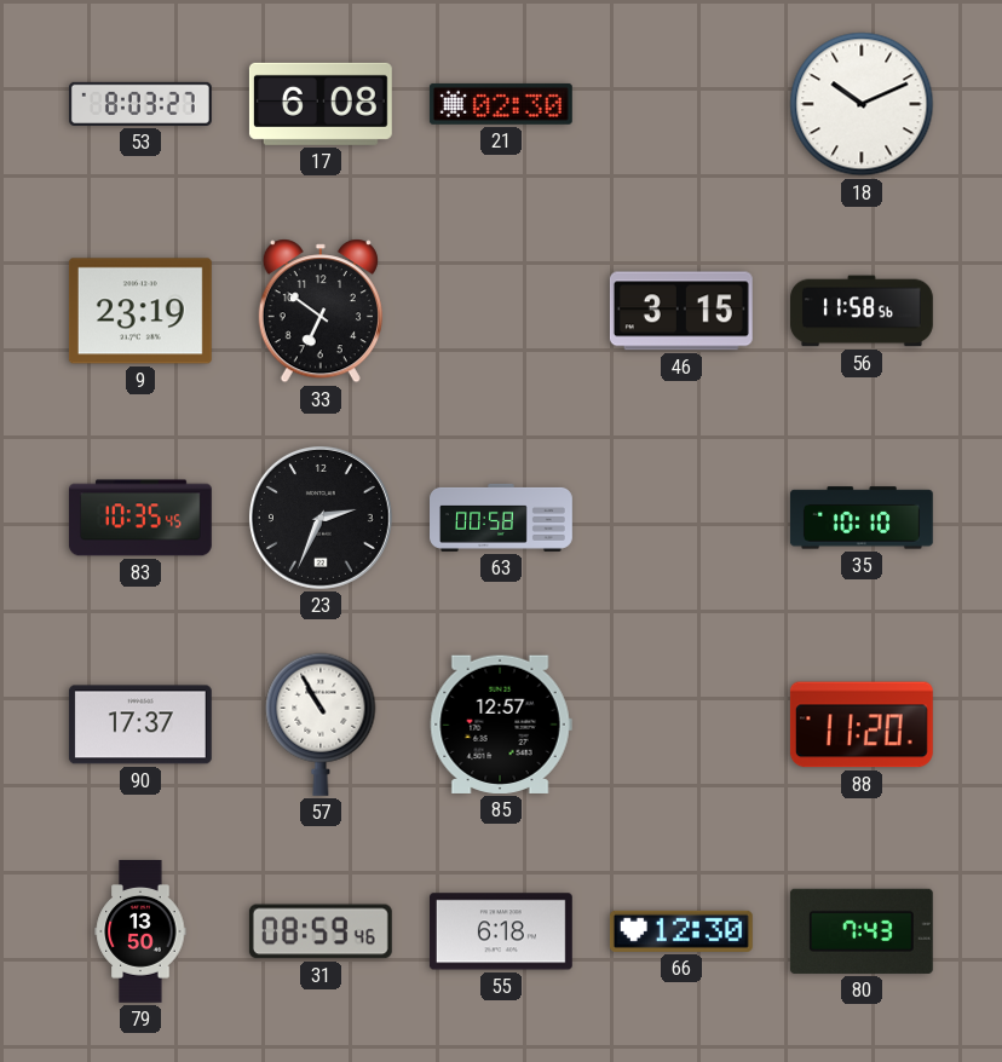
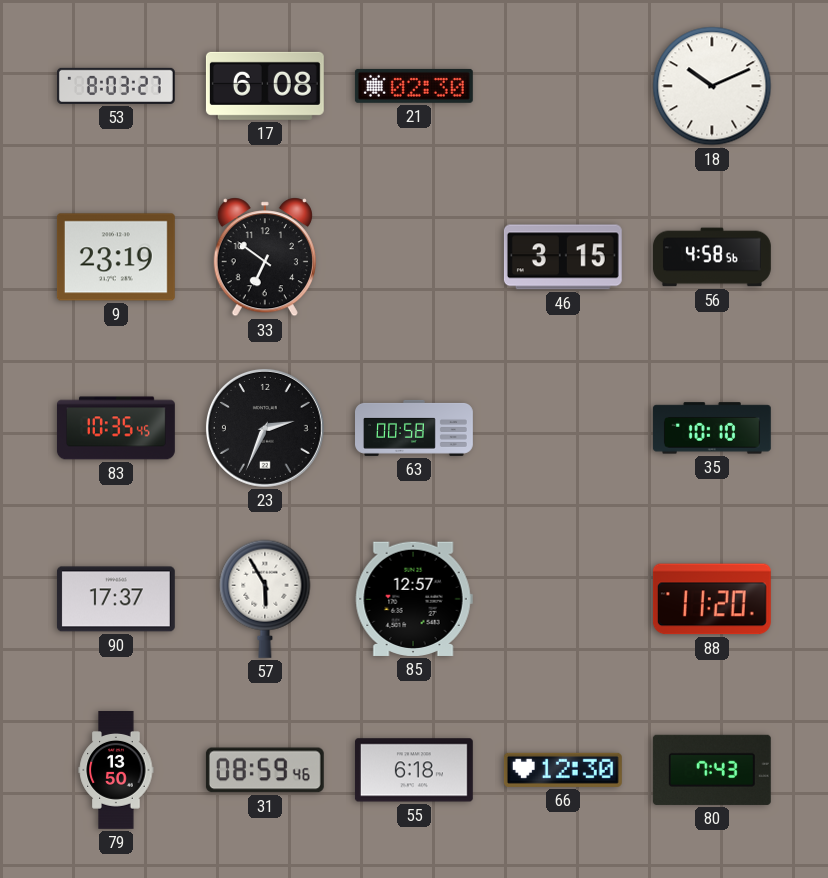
56: 11:58 -> 4:58
57: 10:55 -> 5:55
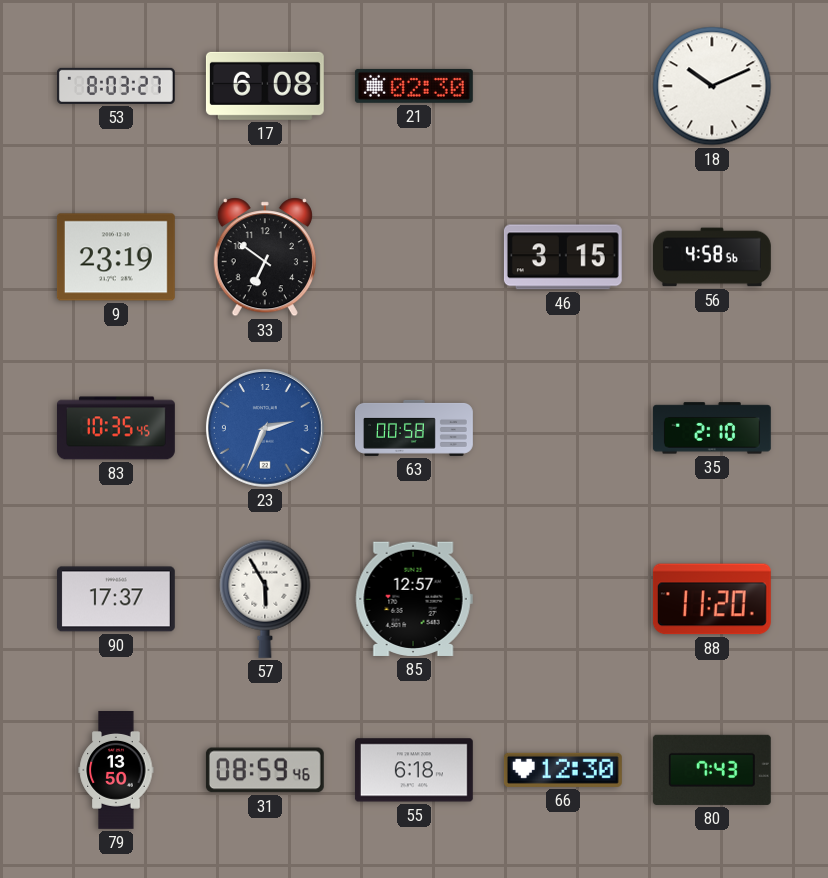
23 dial: black -> blue
35: 10:10 -> 2:10
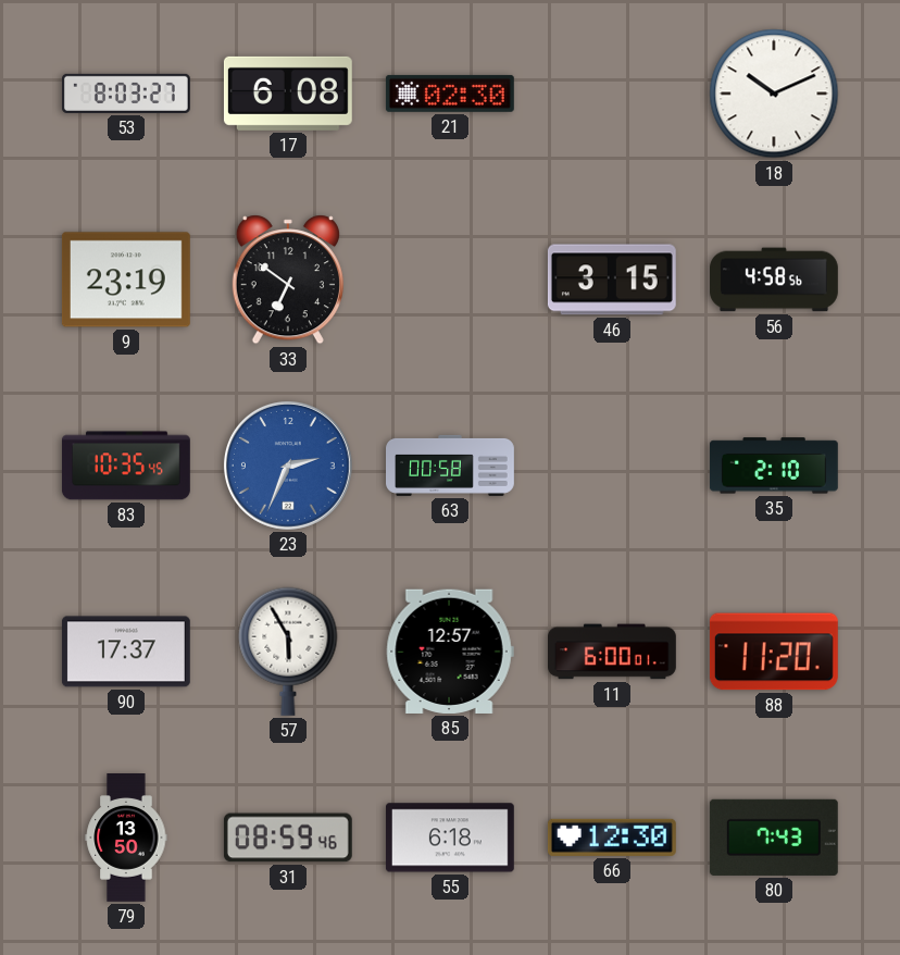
11: none -> 6:00
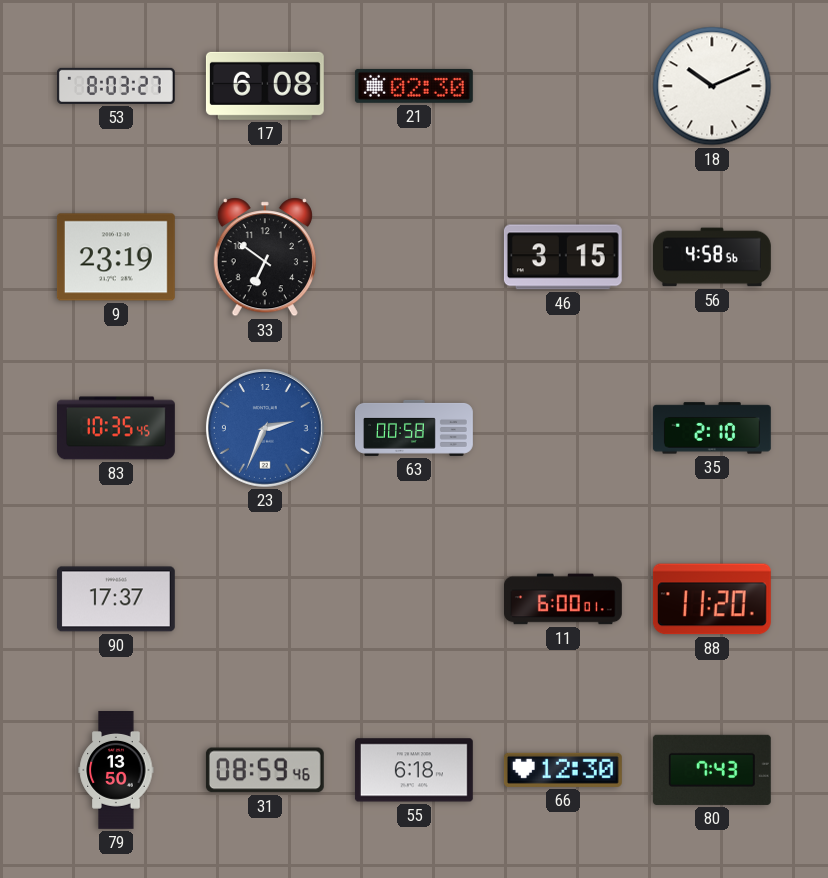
57: 5:55 -> none
85: 12:57 -> none
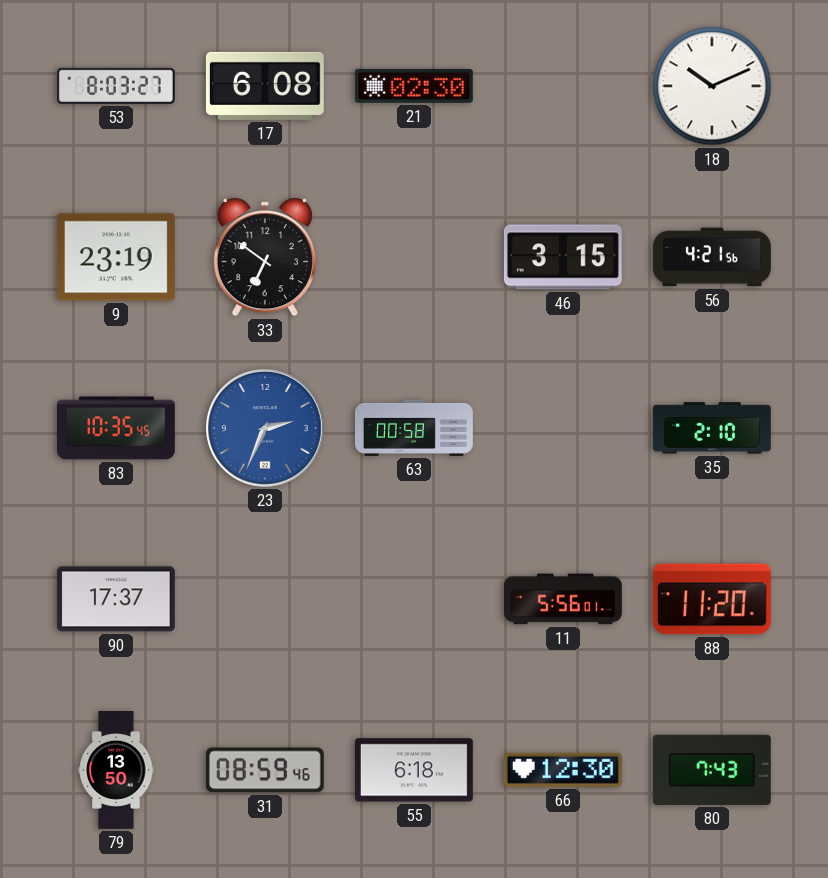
56: 4:58 -> 4:21
11: 6:00 -> 5:56
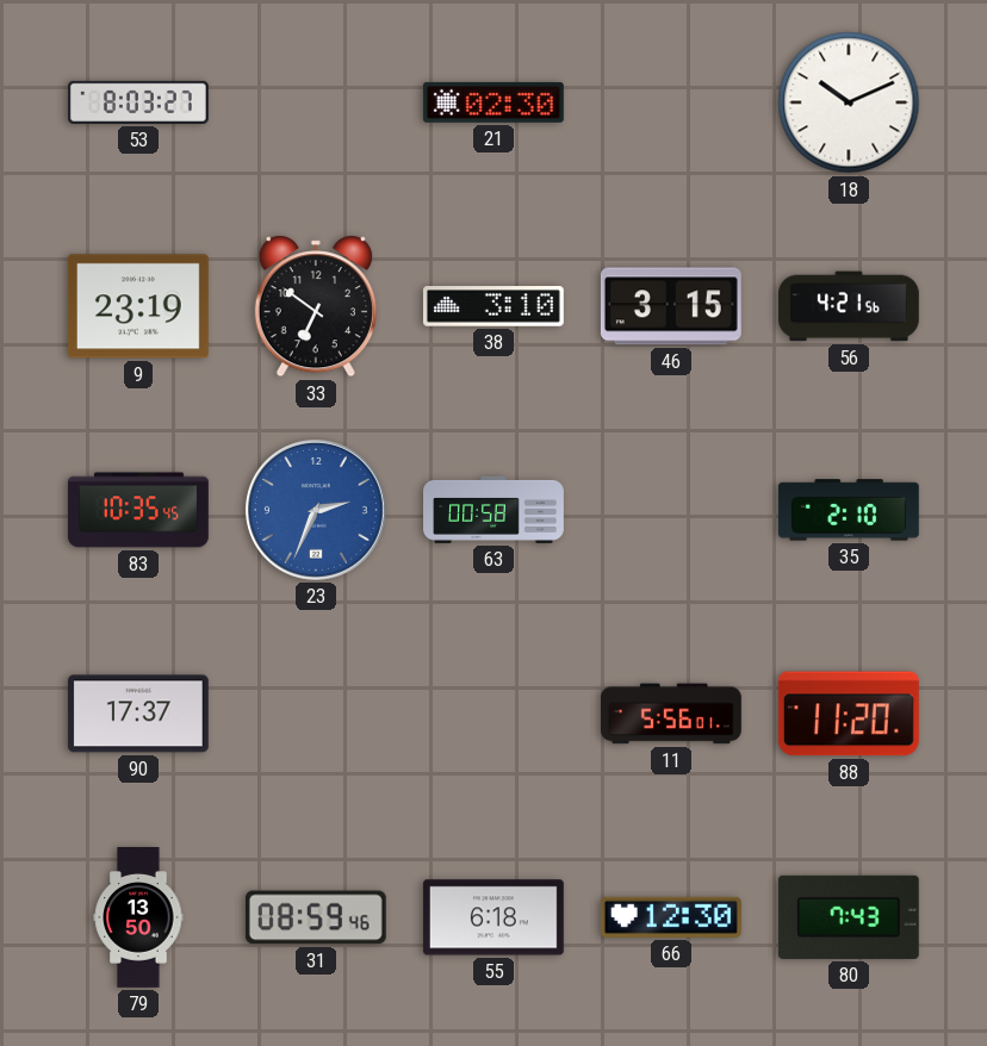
17: 6:08 -> none
38: none -> 3:10
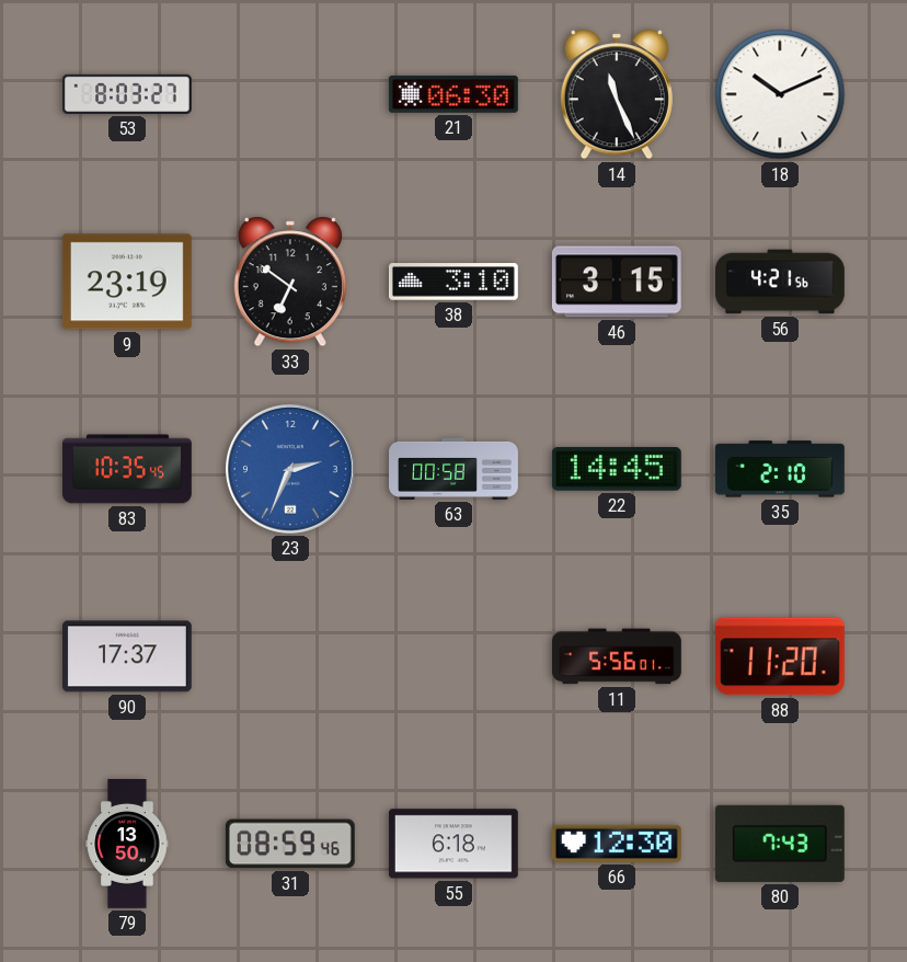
21: 02:30 -> 06:30
14: none -> 11:26
22: none -> 14:45
